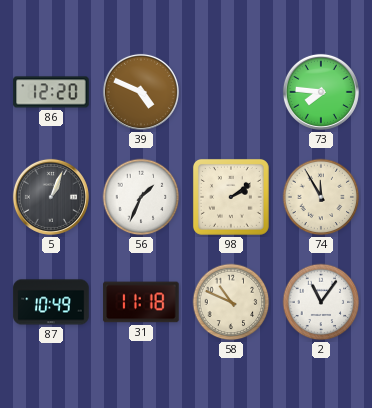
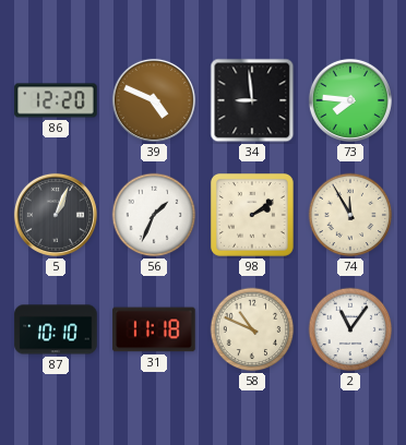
34: none -> 8:59
87: 10:49 -> 10:10
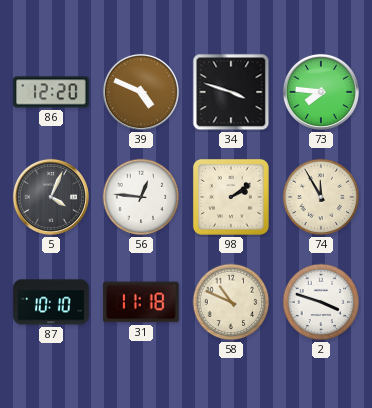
34: 8:59 -> 3:48
5: 1:04 -> 4:04
56: 1:34 -> 12:46
2: 11:06 -> 3:48
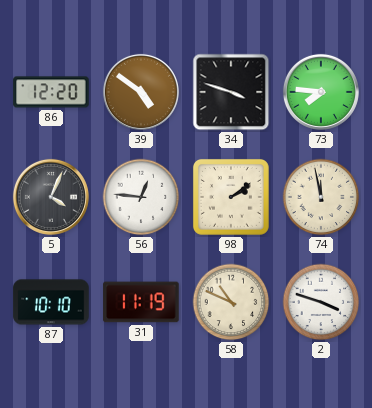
39: 4:49 -> 4:51
74: 11:55 -> 11:58
31: 11:18 -> 11:19
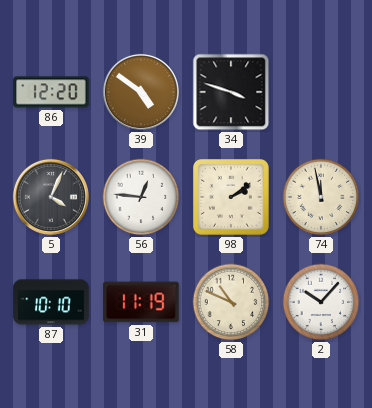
73: 7:46 -> none
2: 3:48 -> 10:07
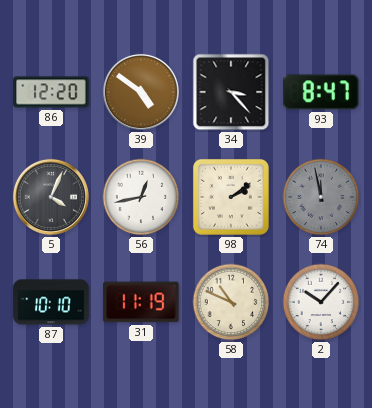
34: 3:48 -> 3:23
93: none -> 8:47
56: 12:46 -> 12:43
74 dial: cream -> grey
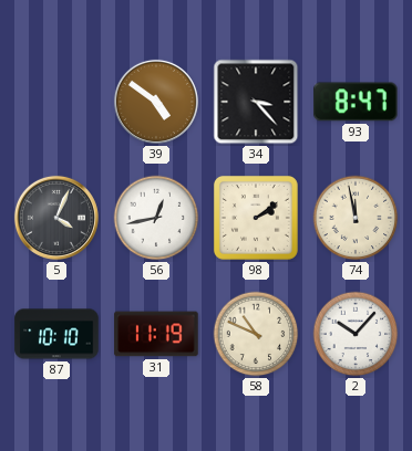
86: 12:20 -> none
74 dial: grey -> cream
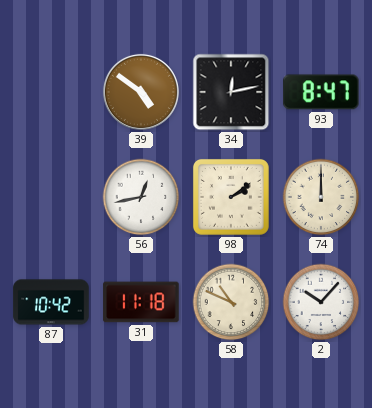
34: 3:23 -> 12:13
5: 4:04 -> none
74: 11:58 -> 12:00
87: 10:10 -> 10:42
31: 11:19 -> 11:18
